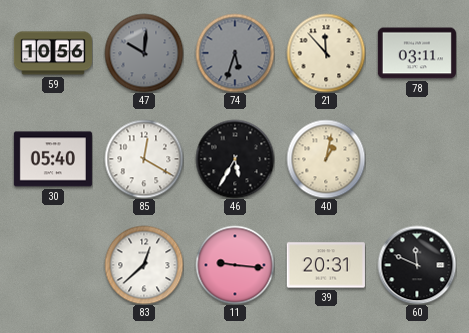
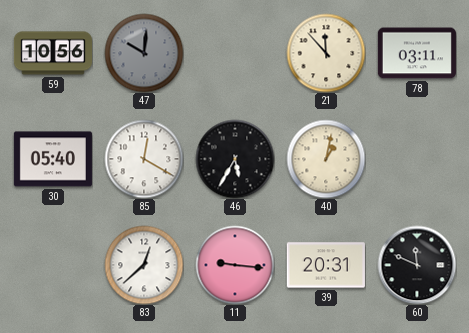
74: 5:33 -> none
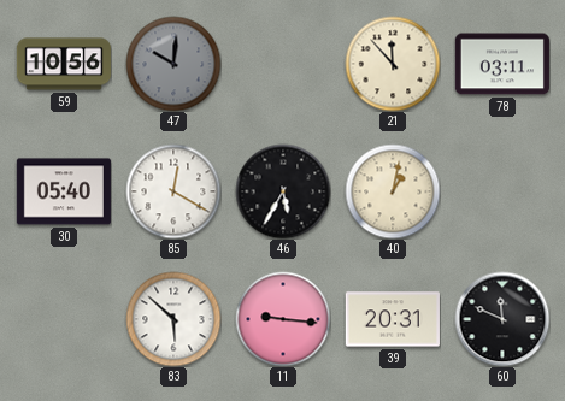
83: 12:38 -> 5:52
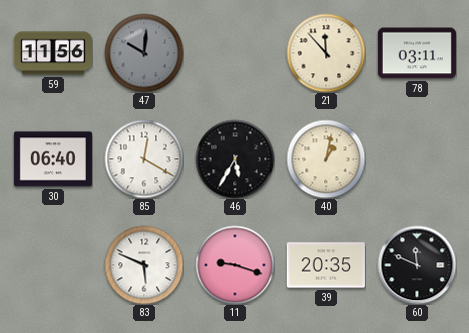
59: 10:56 -> 11:56
30: 05:40 -> 06:40
83: 5:52 -> 5:49
11: 9:16 -> 9:18
39: 20:31 -> 20:35
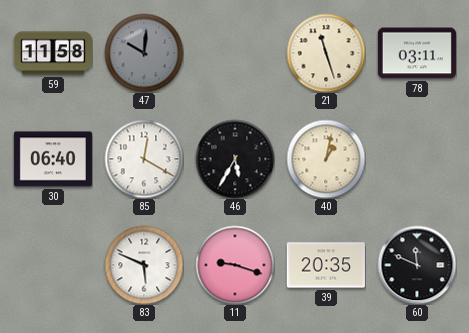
59: 11:56 -> 11:58
21: 11:53 -> 11:27
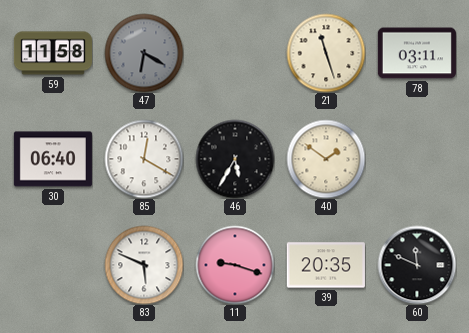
47: 10:01 -> 6:20
40: 1:02 -> 1:51
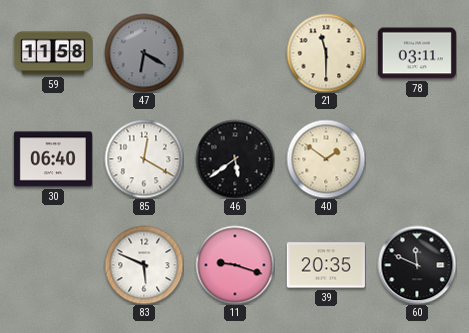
21: 11:27 -> 11:30
46: 5:35 -> 5:39
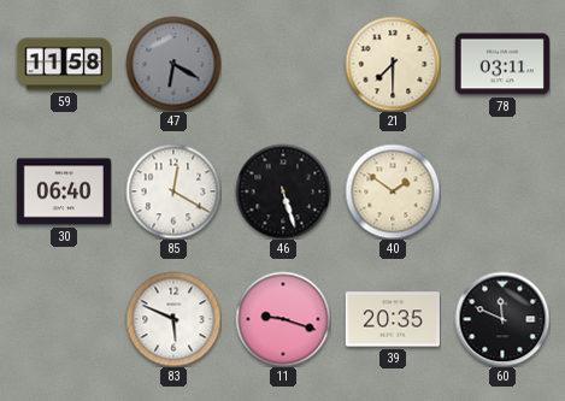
21: 11:30 -> 7:30
46: 5:39 -> 5:27
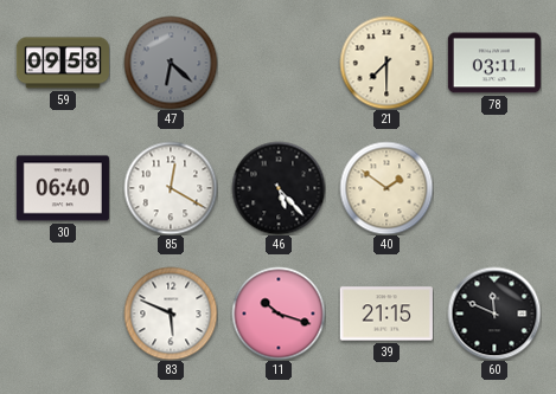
59: 11:58 -> 09:58
47: 6:20 -> 6:22
46: 5:27 -> 5:23
11: 9:18 -> 10:18
39: 20:35 -> 21:15
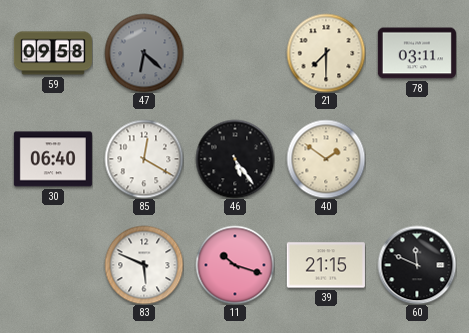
46: 5:23 -> 5:24
